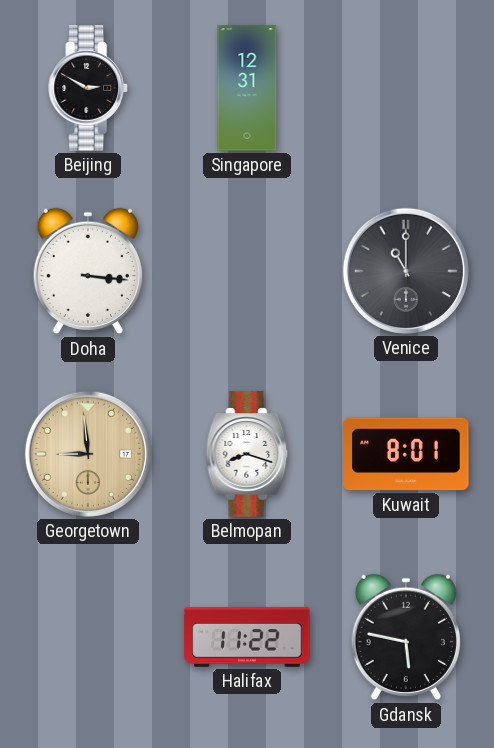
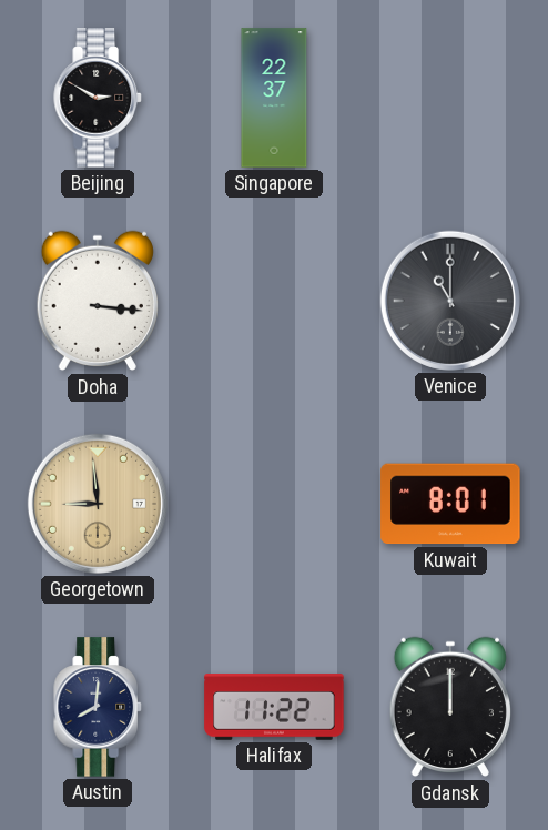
Singapore: 12:31 -> 22:37
Belmopan: 8:18 -> none
Austin: none -> 8:01
Gdansk: 5:47 -> 12:00
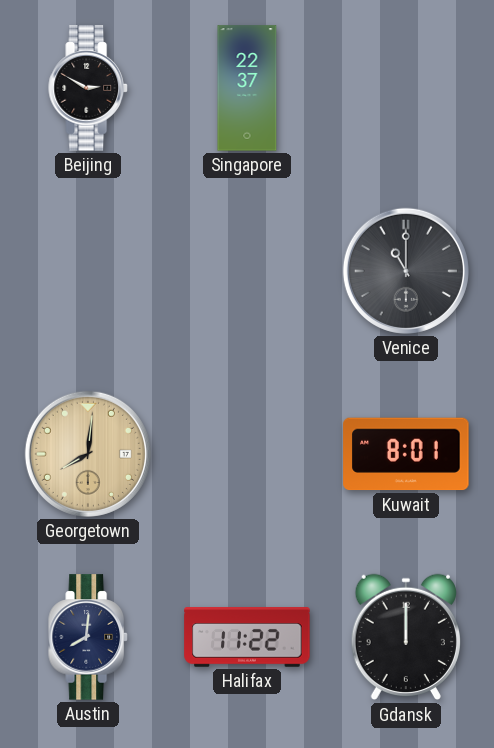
Doha: 3:16 -> none
Georgetown: 8:59 -> 8:01
